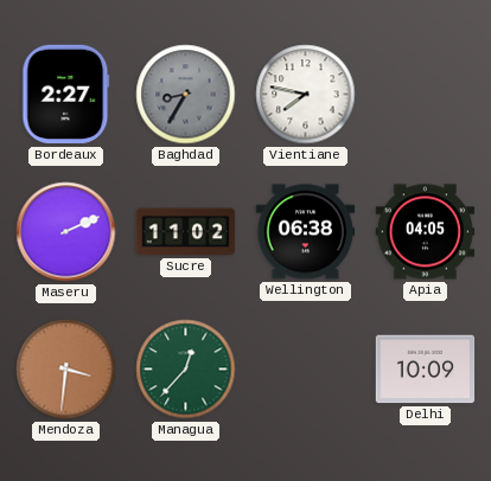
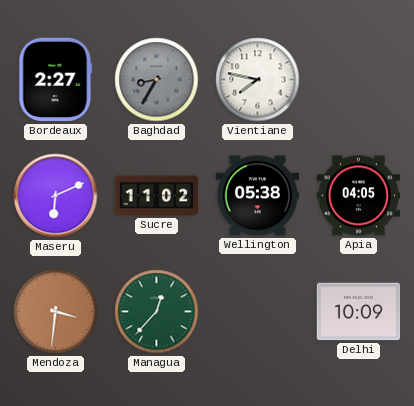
Maseru: 2:11 -> 6:11
Wellington: 06:38 -> 05:38
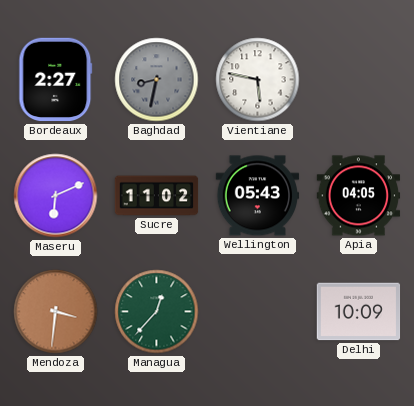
Baghdad: 8:35 -> 8:32
Vientiane: 7:47 -> 5:47
Wellington: 05:38 -> 05:43
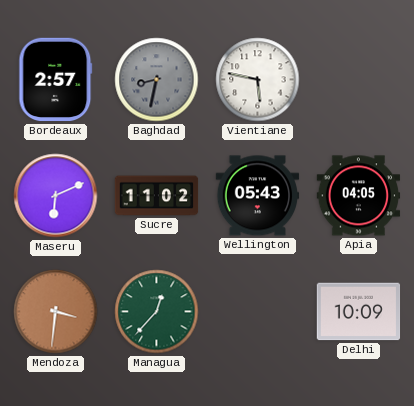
Bordeaux: 2:27 -> 2:57
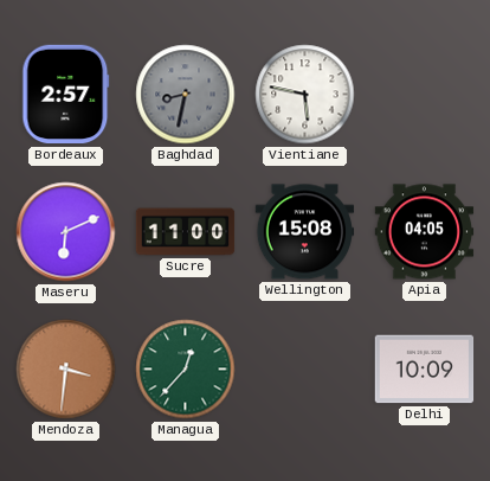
Sucre: 11:02 -> 11:00
Wellington: 05:43 -> 15:08
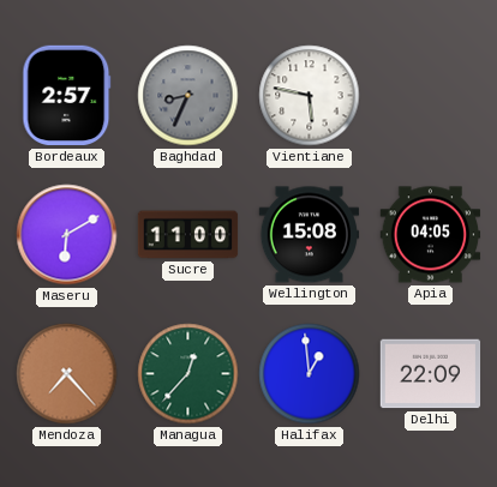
Baghdad: 8:32 -> 8:34
Maseru: 6:11 -> 6:10
Mendoza: 3:31 -> 7:23
Halifax: none -> 12:59
Delhi: 10:09 -> 22:09
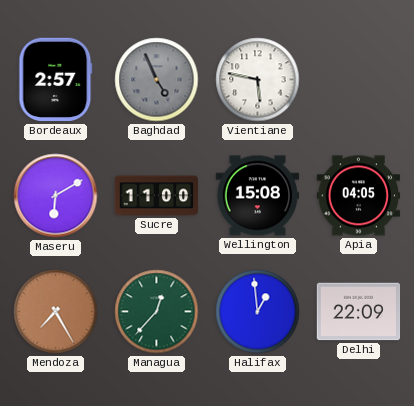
Baghdad: 8:34 -> 4:56
Mendoza: 7:23 -> 7:25
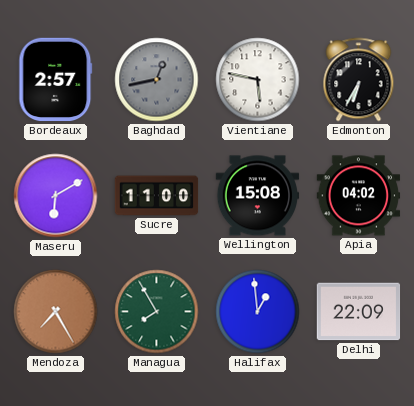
Baghdad: 4:56 -> 12:43
Edmonton: none -> 6:35
Apia: 04:05 -> 04:02
Managua: 12:37 -> 7:55
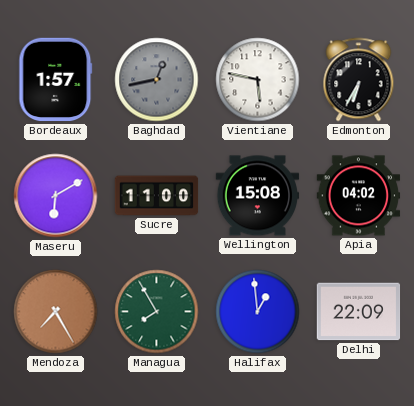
Bordeaux: 2:57 -> 1:57
